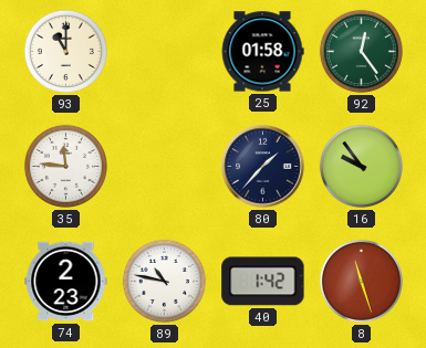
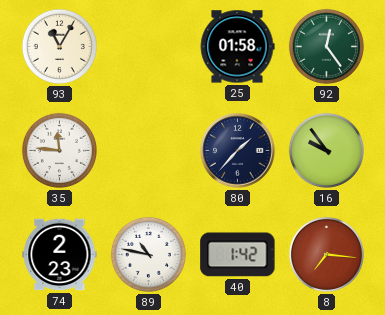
93: 11:00 -> 11:05
8: 11:27 -> 7:16
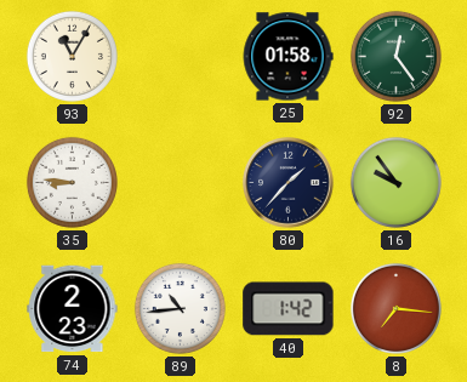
35: 11:46 -> 8:46
89: 10:47 -> 10:44
